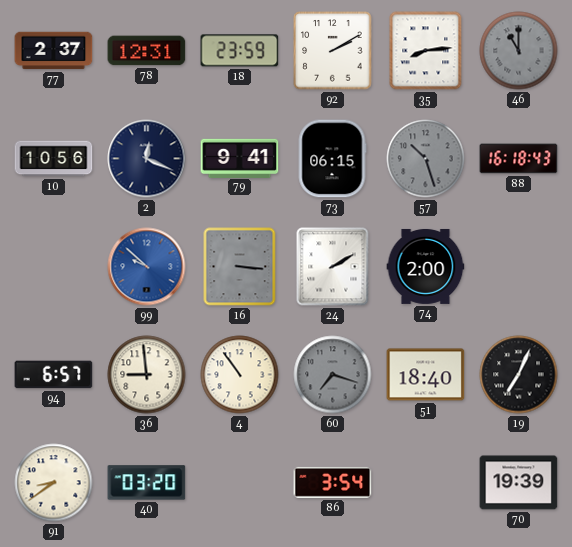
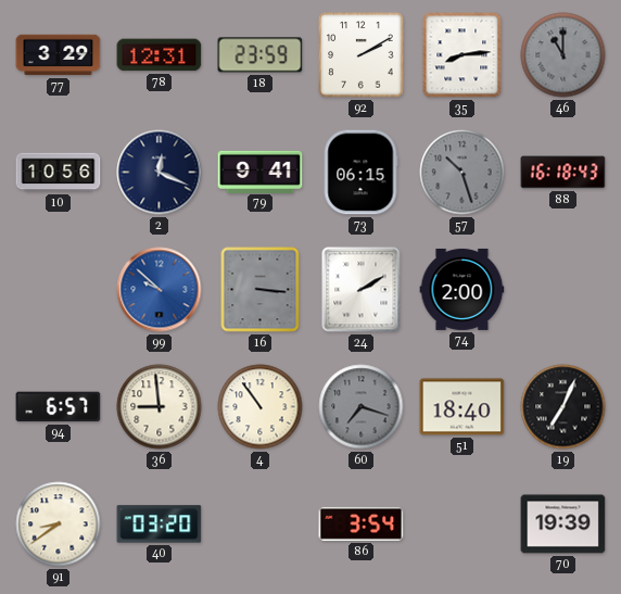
77: 2:37 -> 3:29
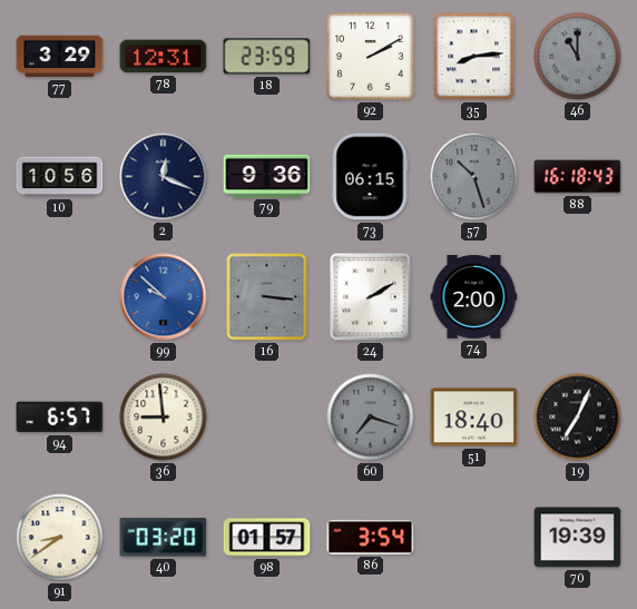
79: 9:41 -> 9:36
4: 10:54 -> none
98: none -> 01:57
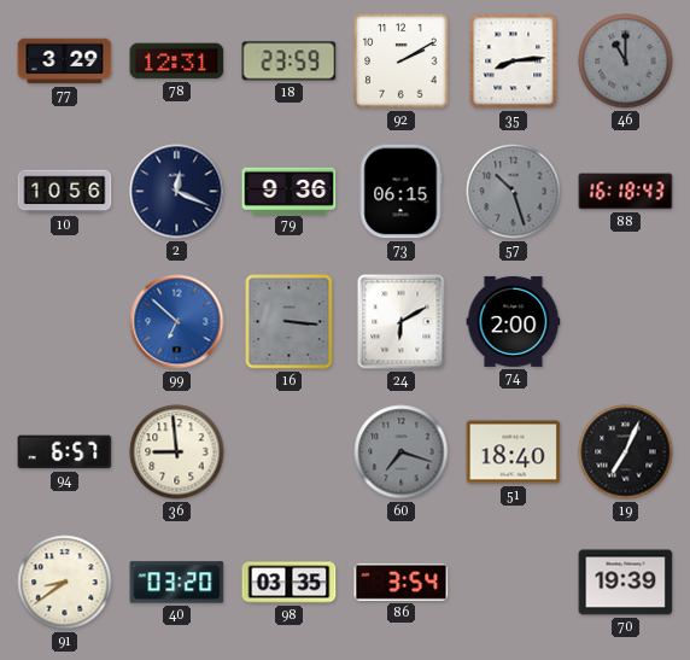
99: 9:52 -> 6:52
24: 2:10 -> 6:10
98: 01:57 -> 03:35
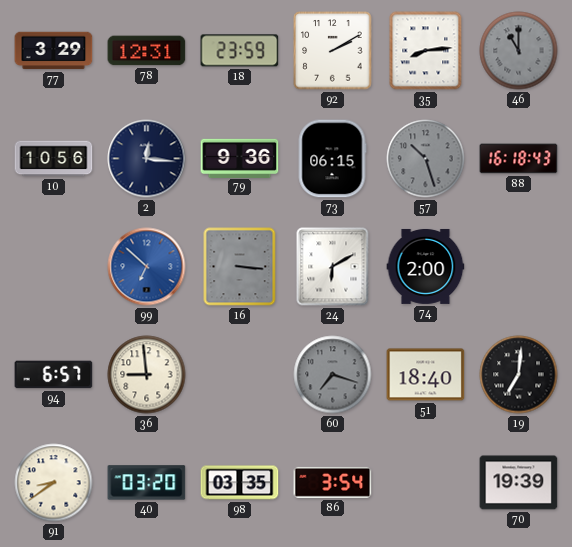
2: 12:19 -> 12:16
19: 7:04 -> 7:01
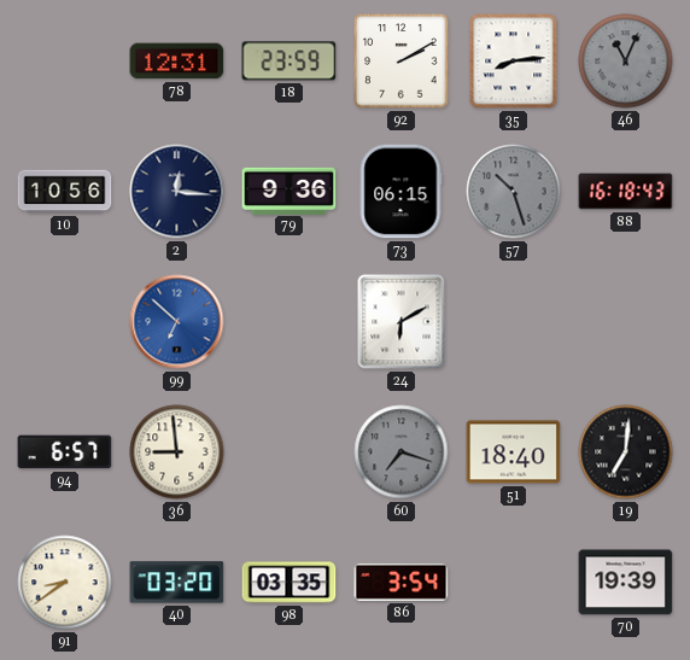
77: 3:29 -> none
46: 11:00 -> 11:04
16: 3:16 -> none
74: 2:00 -> none
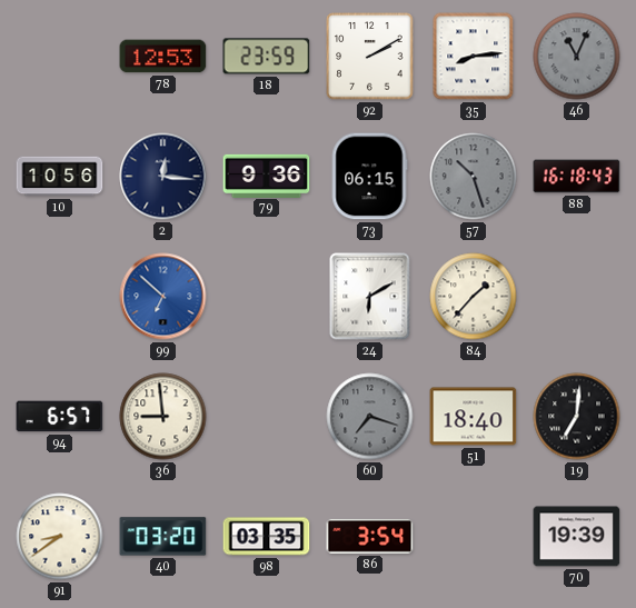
78: 12:31 -> 12:53
84: none -> 1:37
